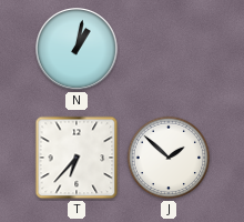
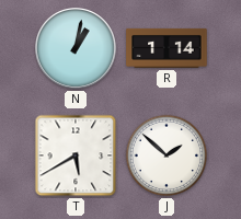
R: none -> 1:14
T: 6:37 -> 5:40
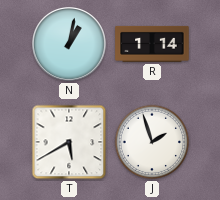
J: 1:52 -> 1:57
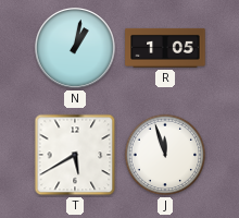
R: 1:14 -> 1:05
J: 1:57 -> 11:57
